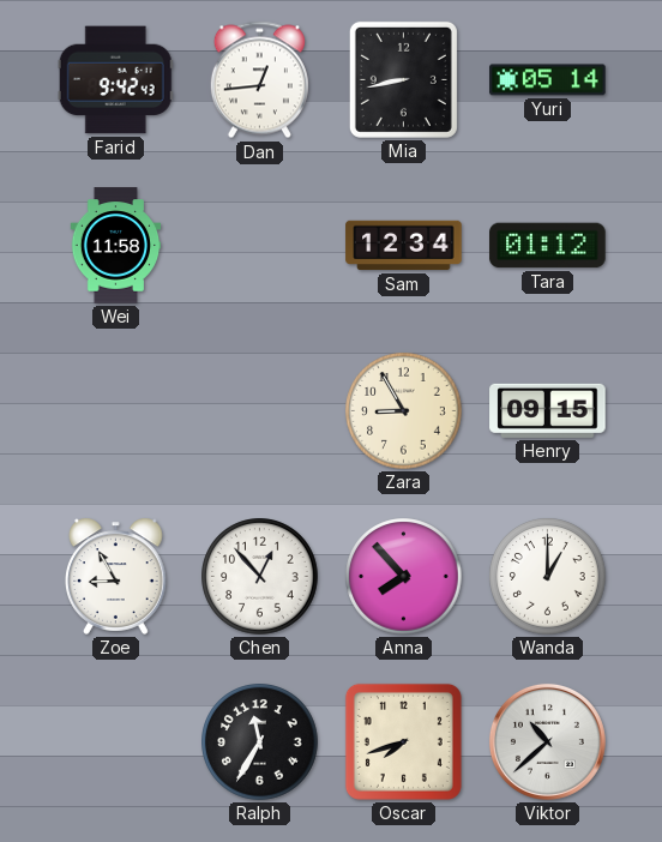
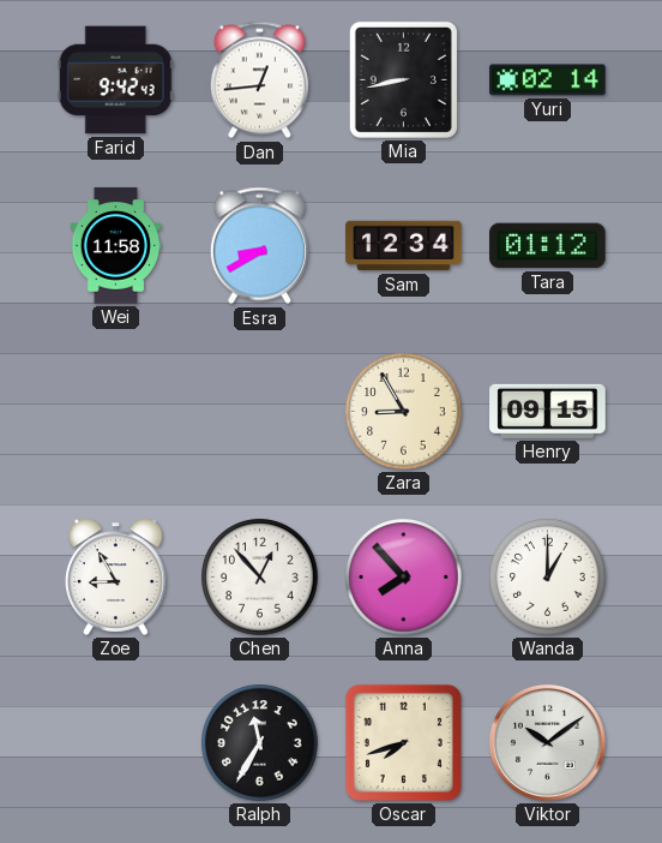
Yuri: 05:14 -> 02:14
Esra: none -> 8:40
Viktor: 10:38 -> 10:09
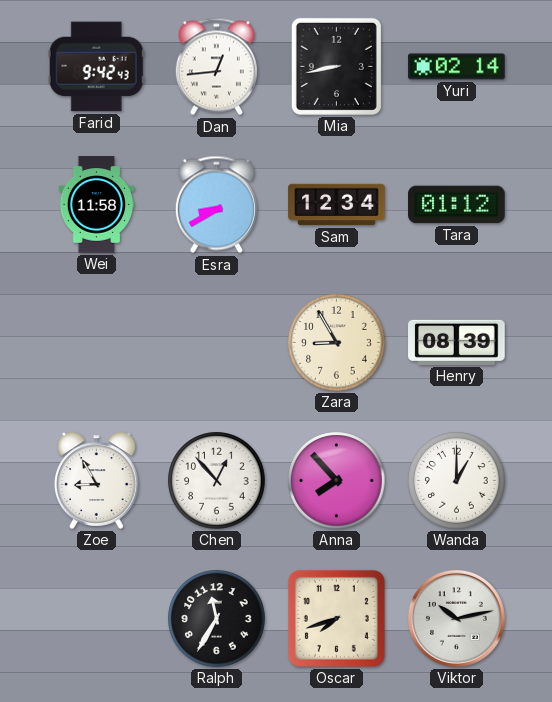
Henry: 09:15 -> 08:39
Viktor: 10:09 -> 10:13
